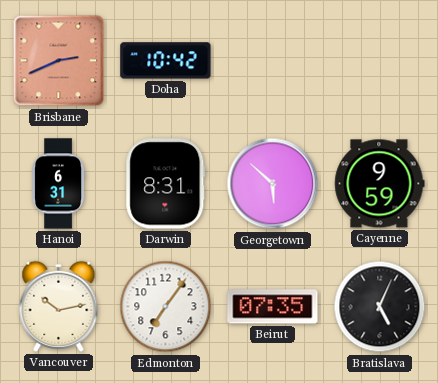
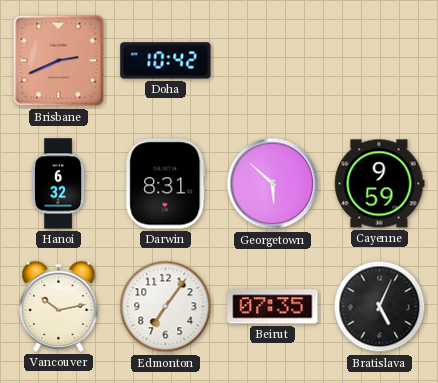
Hanoi: 6:31 -> 6:32
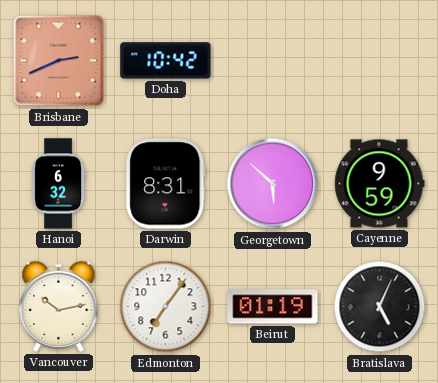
Beirut: 07:35 -> 01:19
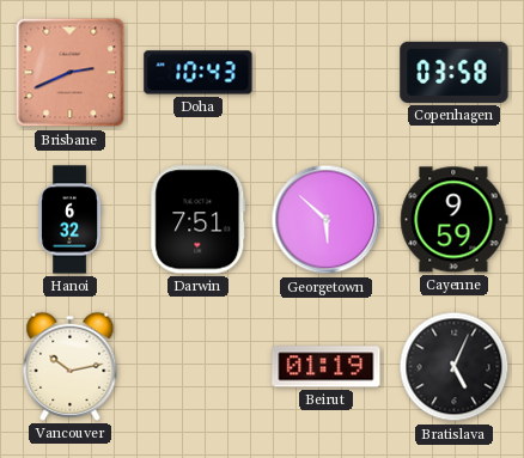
Doha: 10:42 -> 10:43
Copenhagen: none -> 03:58
Darwin: 8:31 -> 7:51
Edmonton: 7:06 -> none
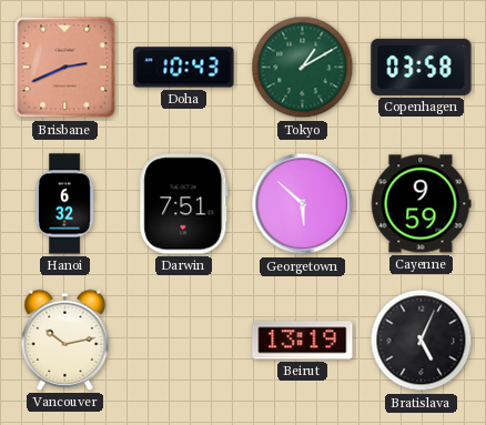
Tokyo: none -> 1:10
Beirut: 01:19 -> 13:19
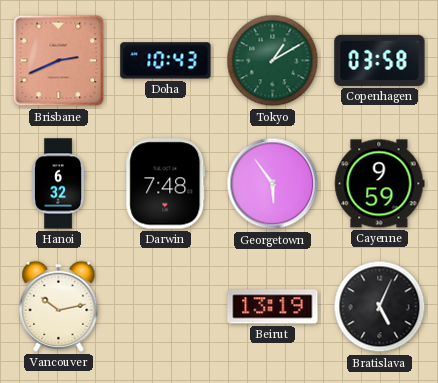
Darwin: 7:51 -> 7:48
Georgetown: 5:52 -> 5:54
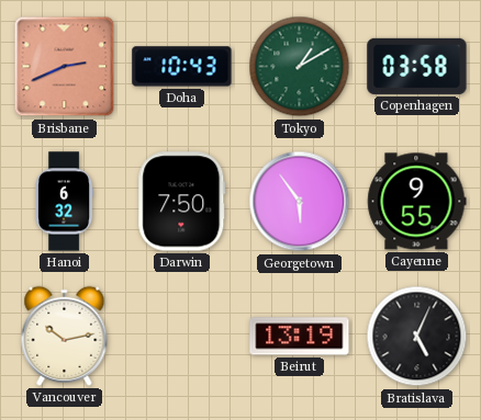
Darwin: 7:48 -> 7:50
Cayenne: 9:59 -> 9:55
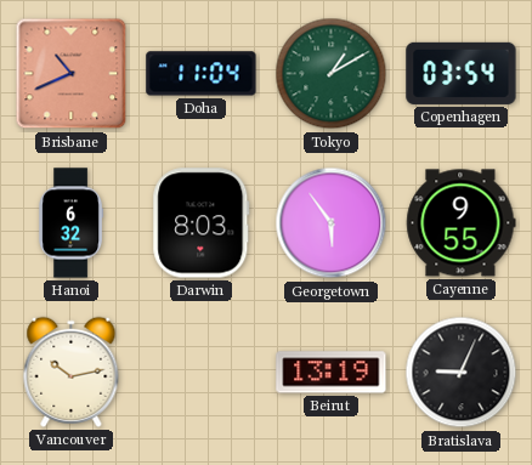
Brisbane: 2:41 -> 10:41
Doha: 10:43 -> 11:04
Copenhagen: 03:58 -> 03:54
Darwin: 7:50 -> 8:03
Bratislava: 5:04 -> 9:04
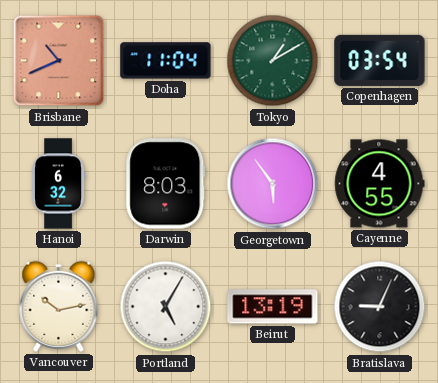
Cayenne: 9:55 -> 4:55
Portland: none -> 5:05
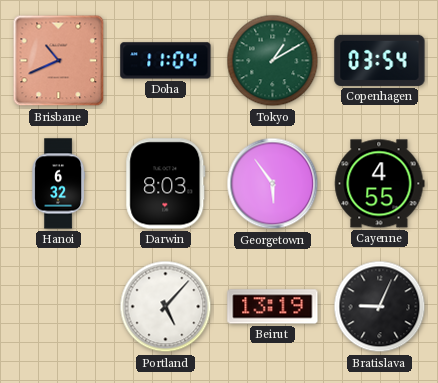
Vancouver: 10:13 -> none
Portland: 5:05 -> 5:07
